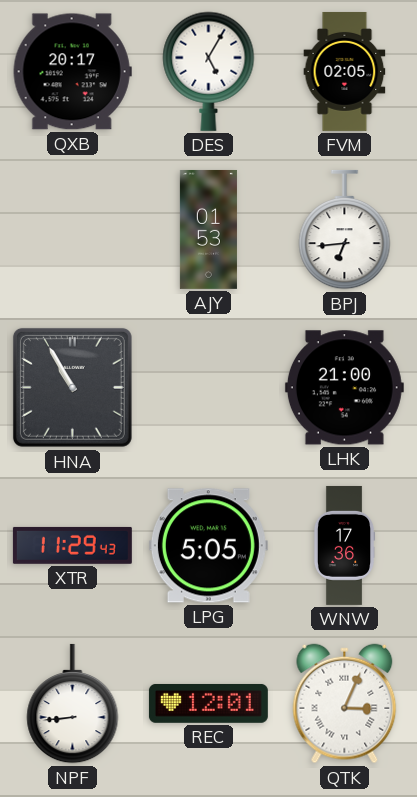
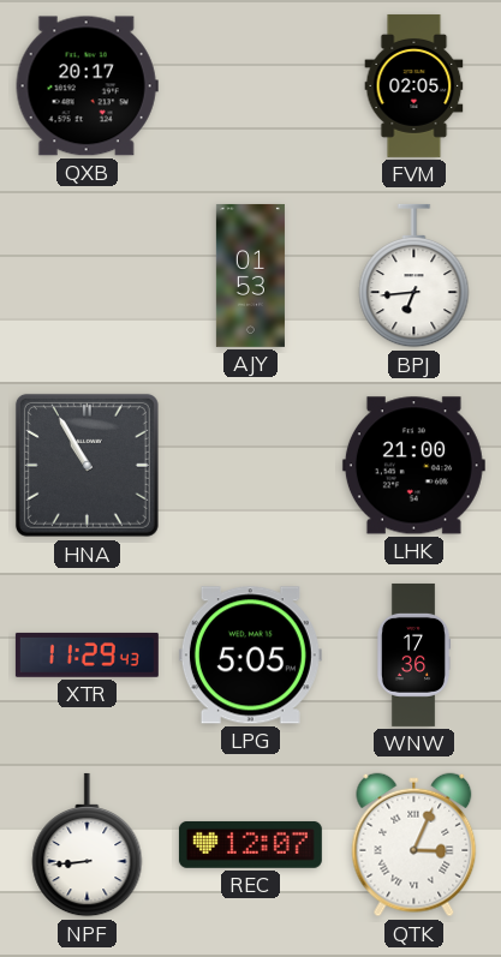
DES: 5:05 -> none
REC: 12:01 -> 12:07
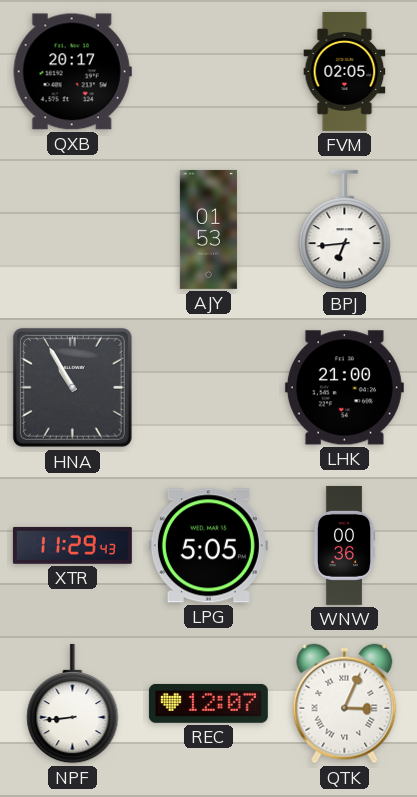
WNW: 17:36 -> 00:36
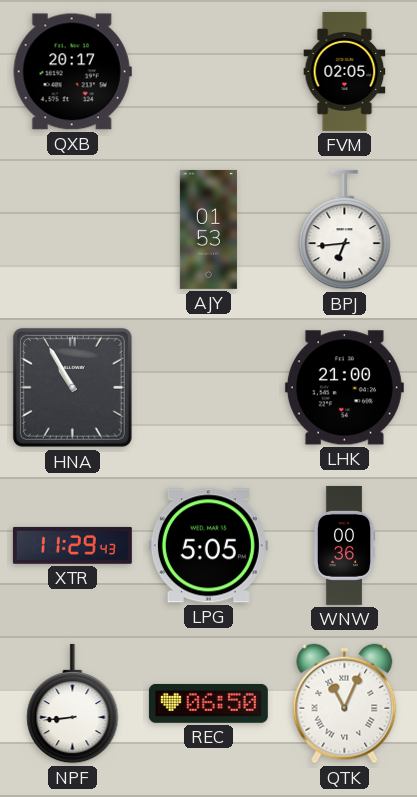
REC: 12:07 -> 06:50
QTK: 3:04 -> 11:04
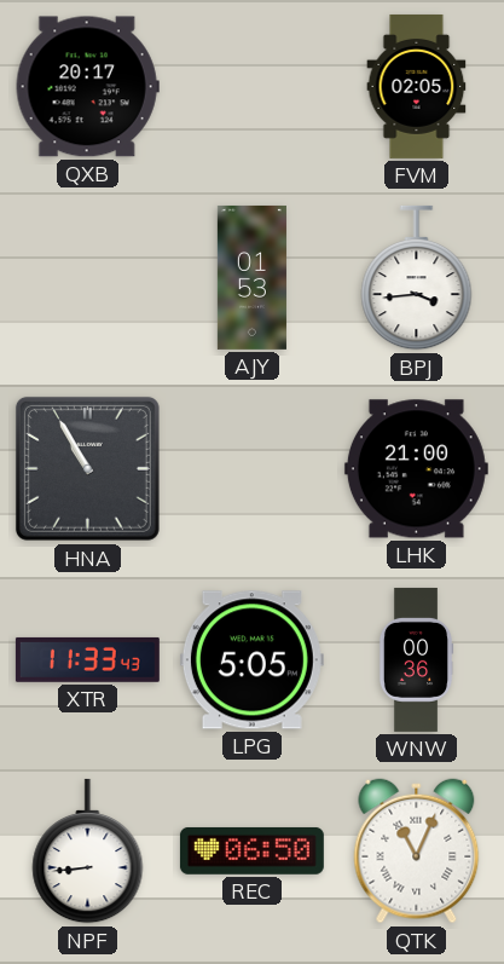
BPJ: 6:44 -> 3:44
XTR: 11:29 -> 11:33
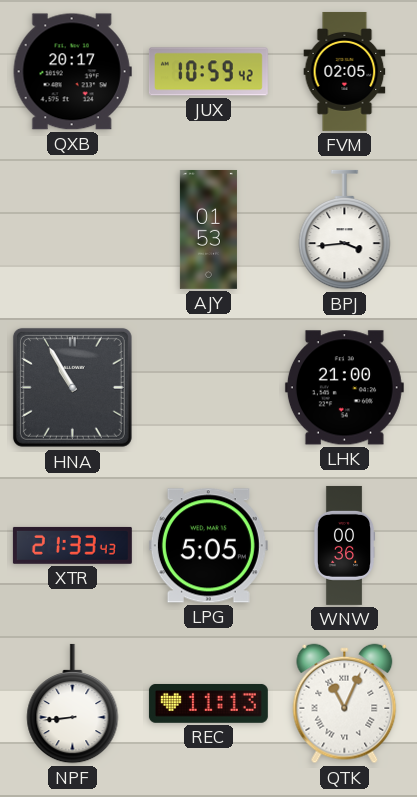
JUX: none -> 10:59
XTR: 11:33 -> 21:33
REC: 06:50 -> 11:13
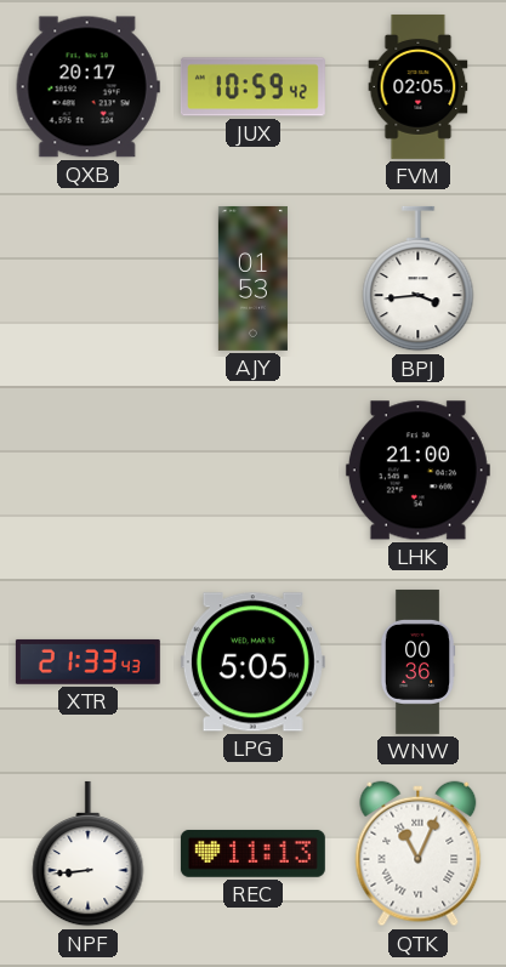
HNA: 10:55 -> none
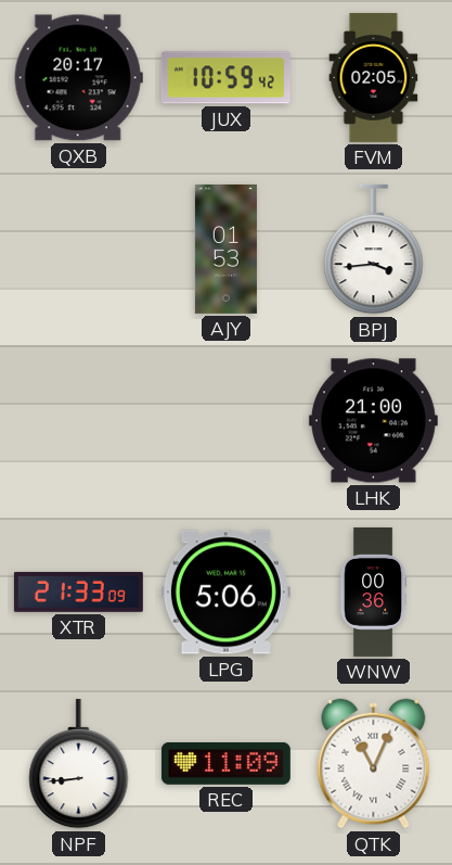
XTR: 21:33:43 -> 21:33:09
LPG: 5:05 -> 5:06
REC: 11:13 -> 11:09
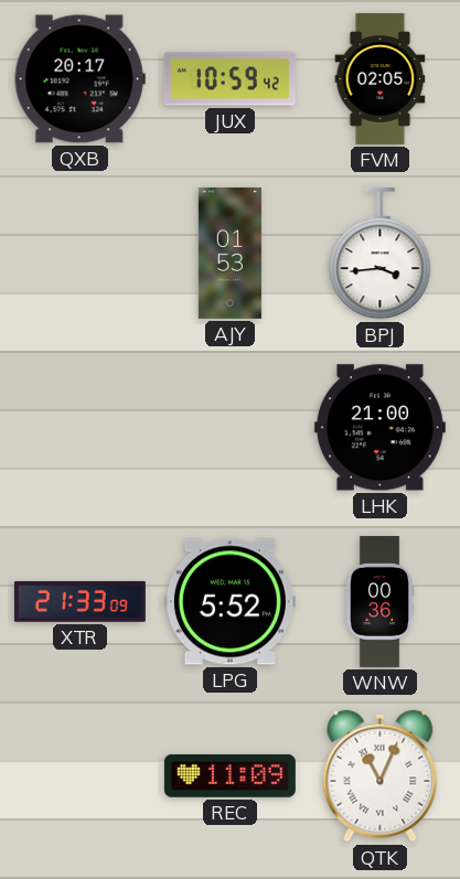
LPG: 5:06 -> 5:52
NPF: 8:44 -> none
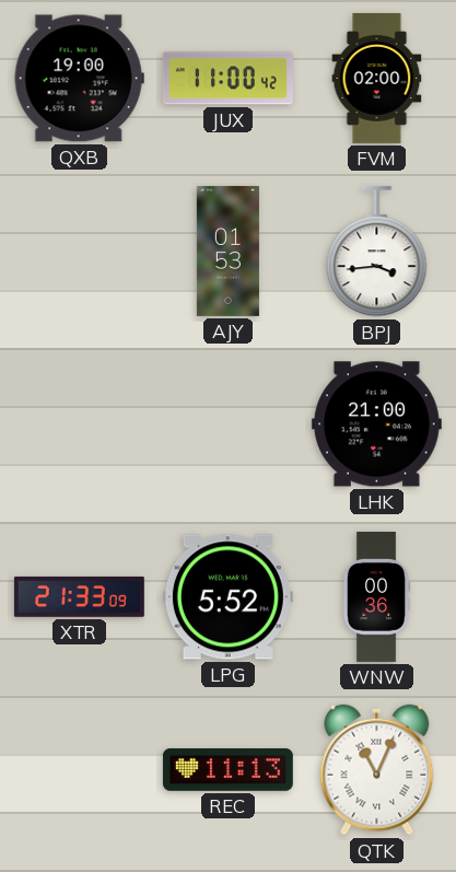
QXB: 20:17 -> 19:00
JUX: 10:59 -> 11:00
FVM: 02:05 -> 02:00
REC: 11:09 -> 11:13
